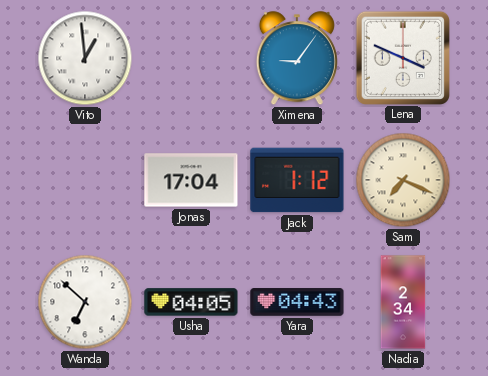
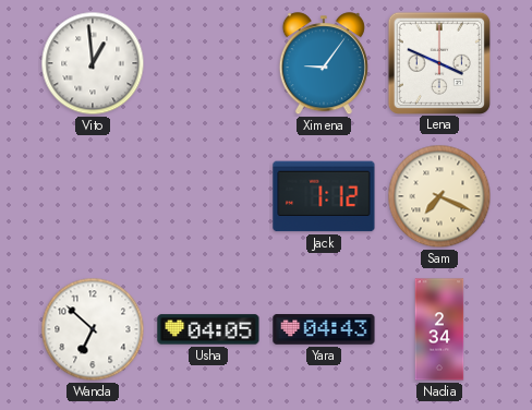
Jonas: 17:04 -> none
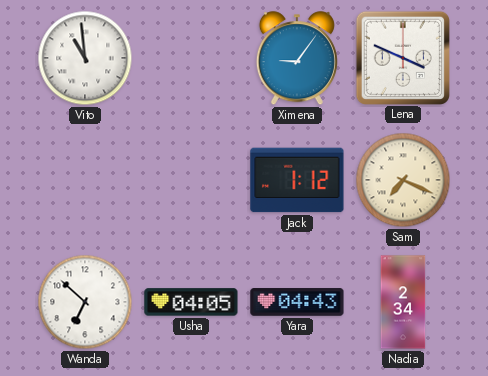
Vito: 12:59 -> 10:59
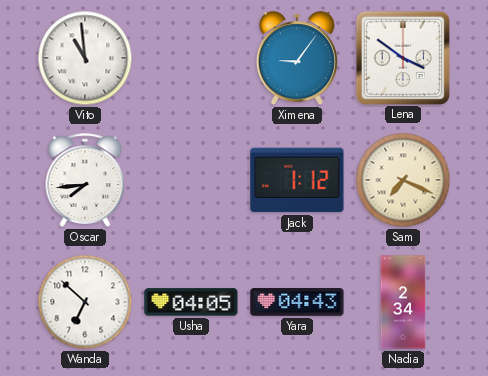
Lena: 3:49 -> 3:51
Oscar: none -> 7:44
